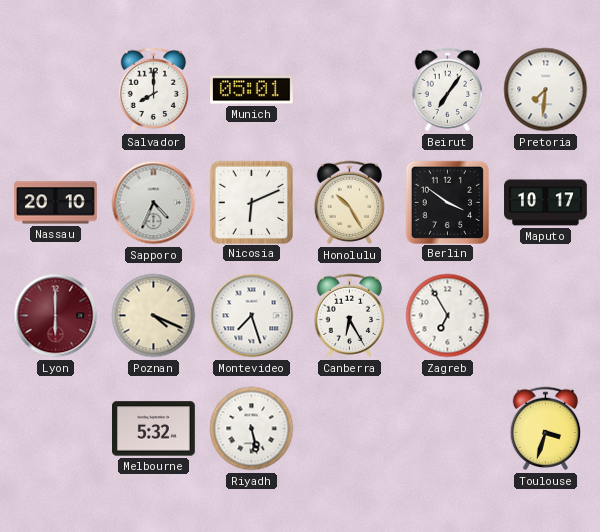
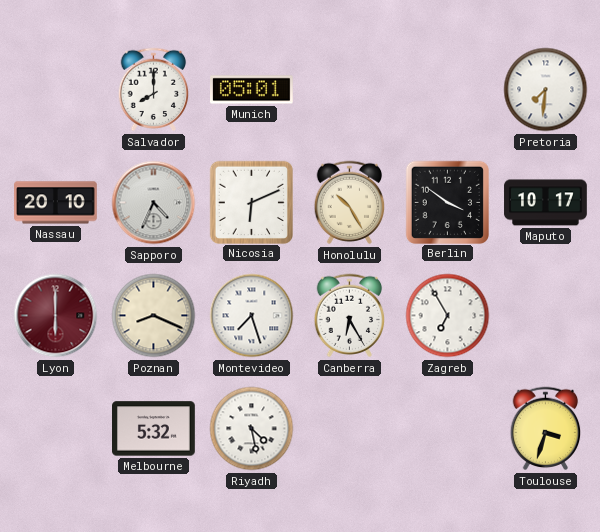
Beirut: 7:06 -> none
Poznan: 4:19 -> 8:19
Riyadh: 5:28 -> 4:28
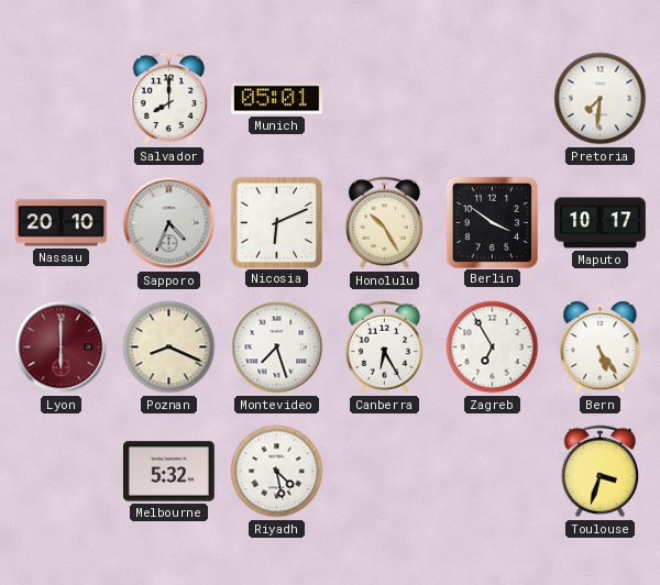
Bern: none -> 5:24
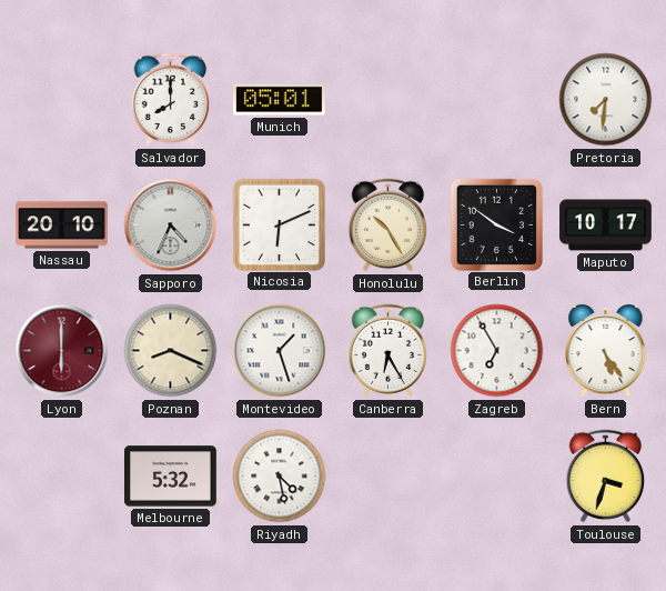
Montevideo: 7:27 -> 1:27
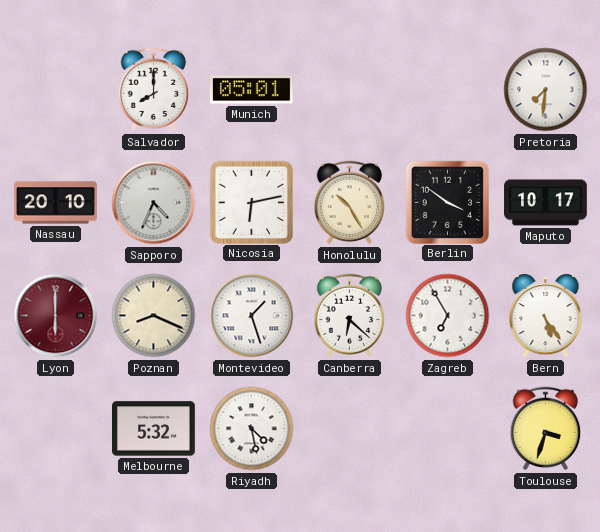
Nicosia: 6:11 -> 6:13
Canberra: 6:25 -> 6:22
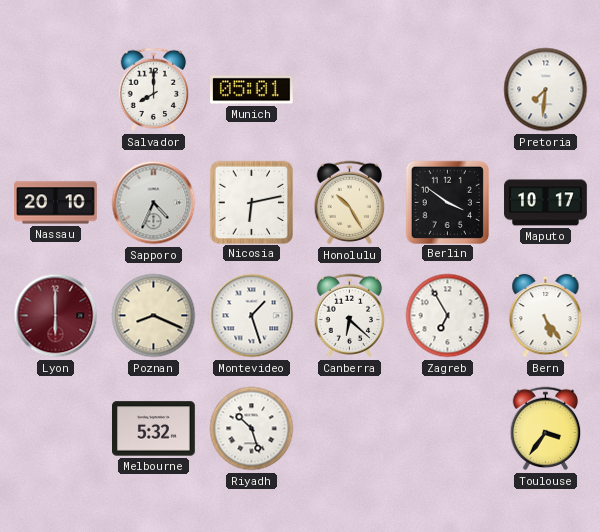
Riyadh: 4:28 -> 10:27
Toulouse: 3:33 -> 3:36
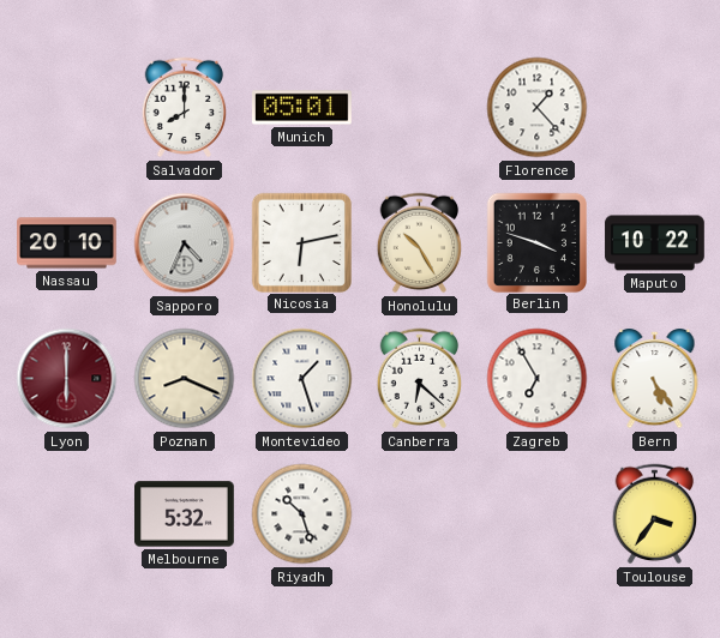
Florence: none -> 1:23
Pretoria: 7:31 -> none
Berlin: 3:51 -> 3:48
Maputo: 10:17 -> 10:22
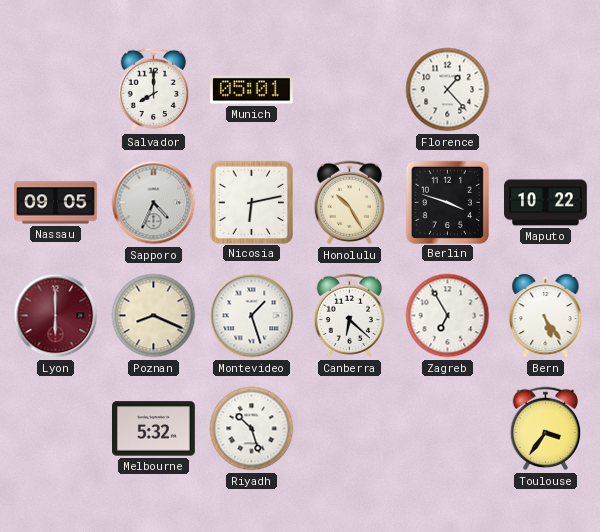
Nassau: 20:10 -> 09:05
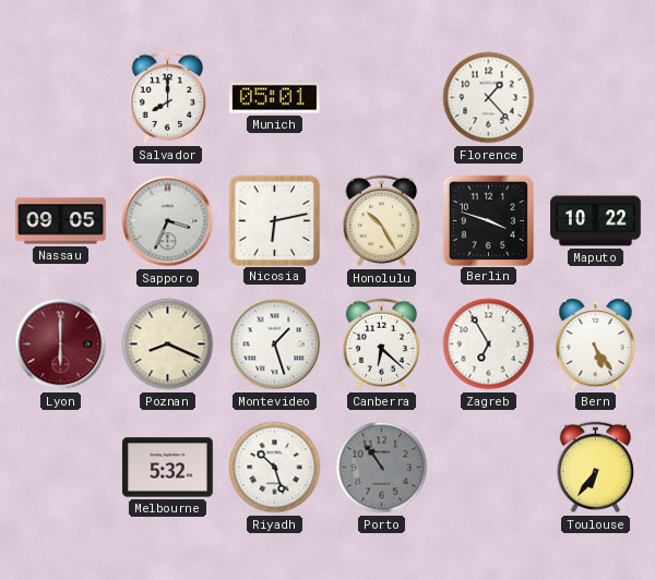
Sapporo: 4:34 -> 3:34
Porto: none -> 10:54
Toulouse: 3:36 -> 6:36
